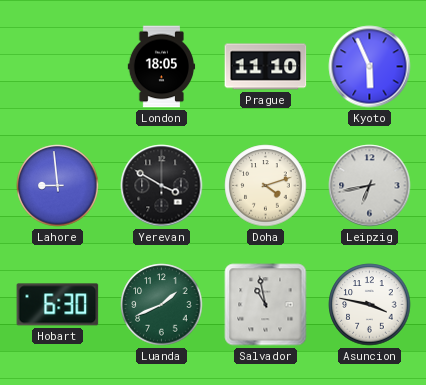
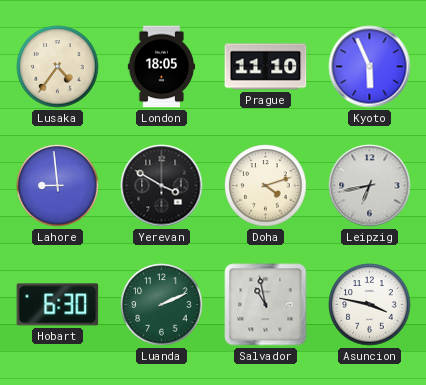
Lusaka: none -> 4:36
Luanda: 1:41 -> 2:11
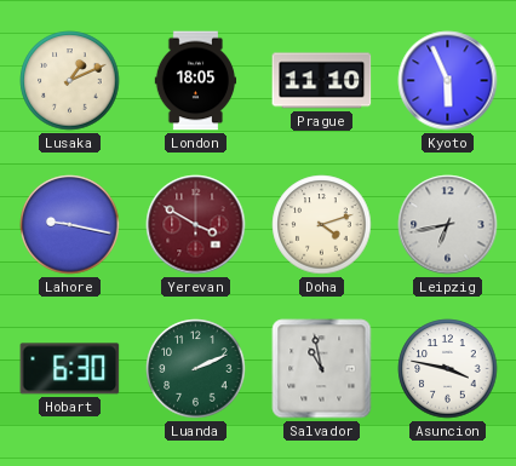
Lusaka: 4:36 -> 1:11
Lahore: 8:59 -> 9:17
Yerevan dial: black -> burgundy
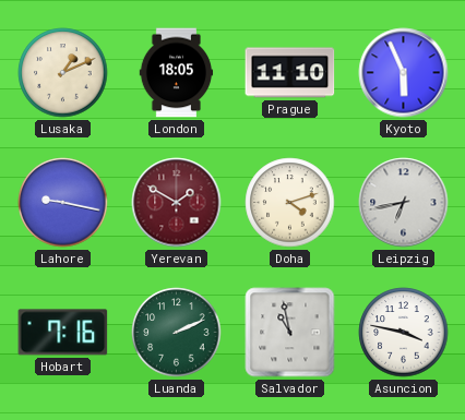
Yerevan: 3:50 -> 1:50
Hobart: 6:30 -> 7:16
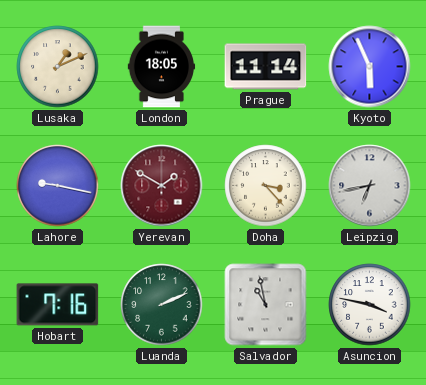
Prague: 11:10 -> 11:14
Doha: 4:12 -> 3:23
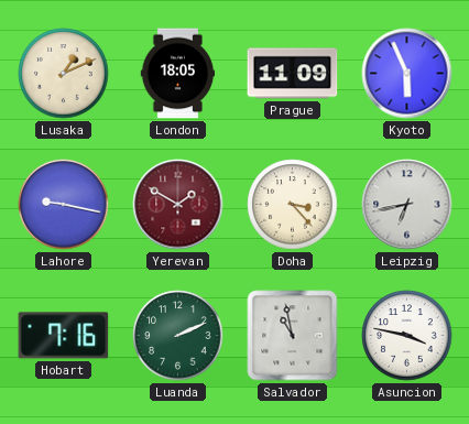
Prague: 11:14 -> 11:09
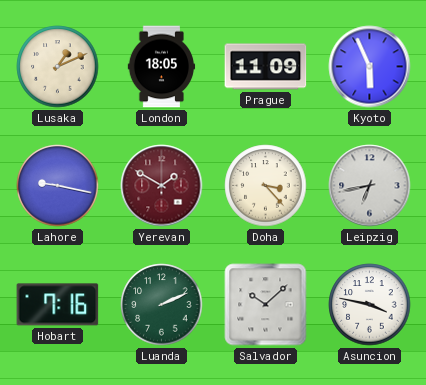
Salvador: 10:58 -> 10:08
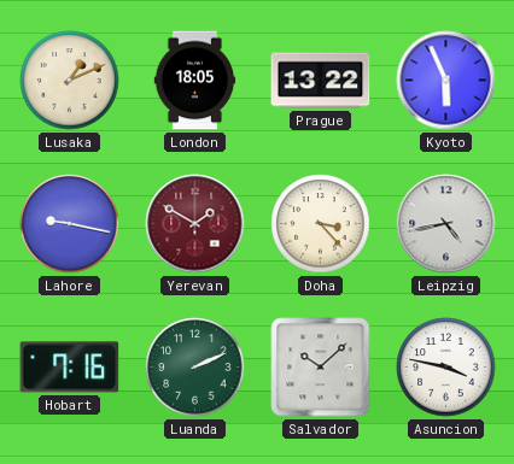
Prague: 11:09 -> 13:22
Leipzig: 6:43 -> 4:43
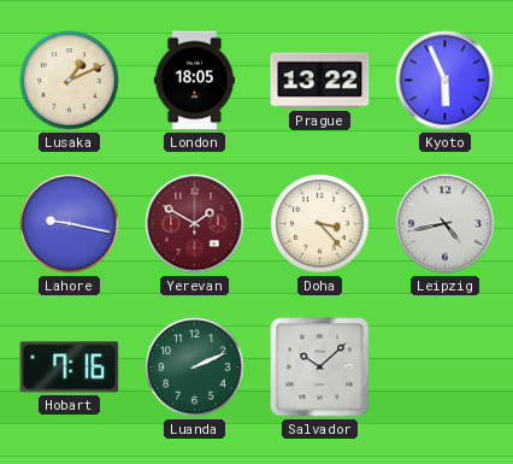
Asuncion: 3:47 -> none
